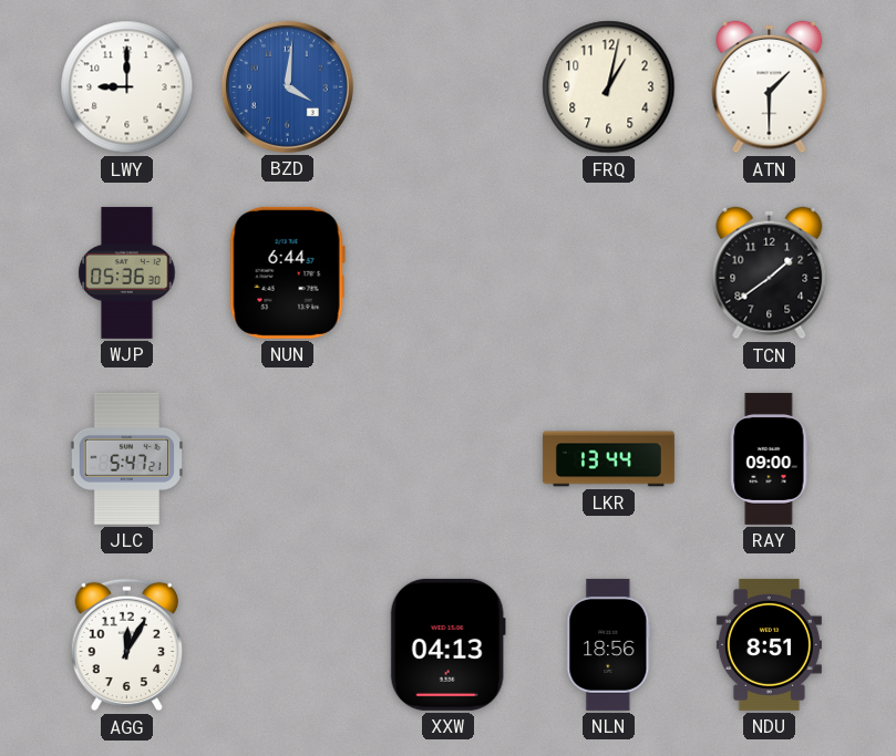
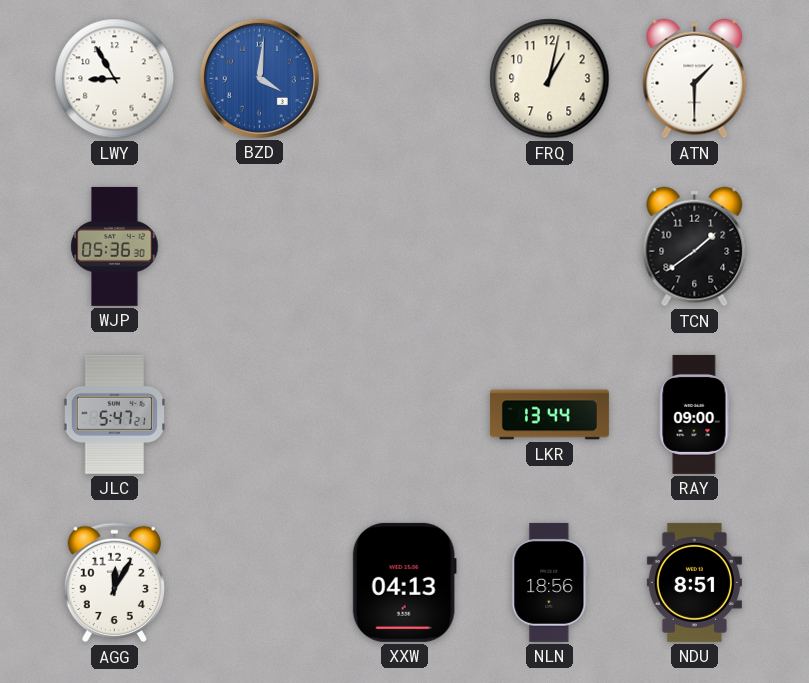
LWY: 9:00 -> 8:55
NUN: 6:44 -> none
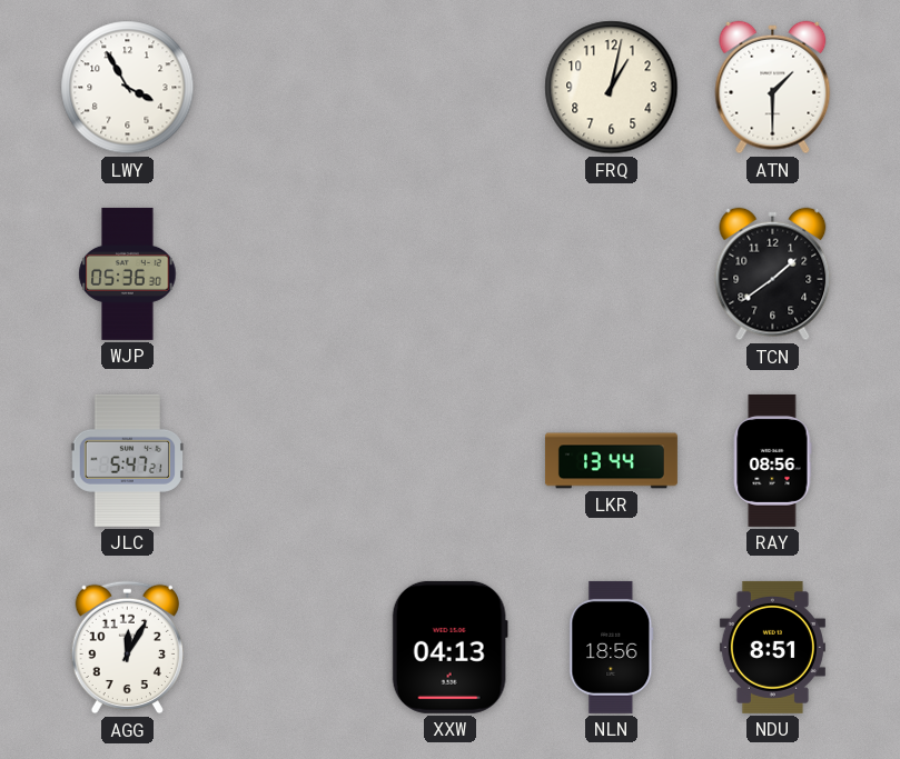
LWY: 8:55 -> 3:55
BZD: 4:01 -> none
RAY: 09:00 -> 08:56
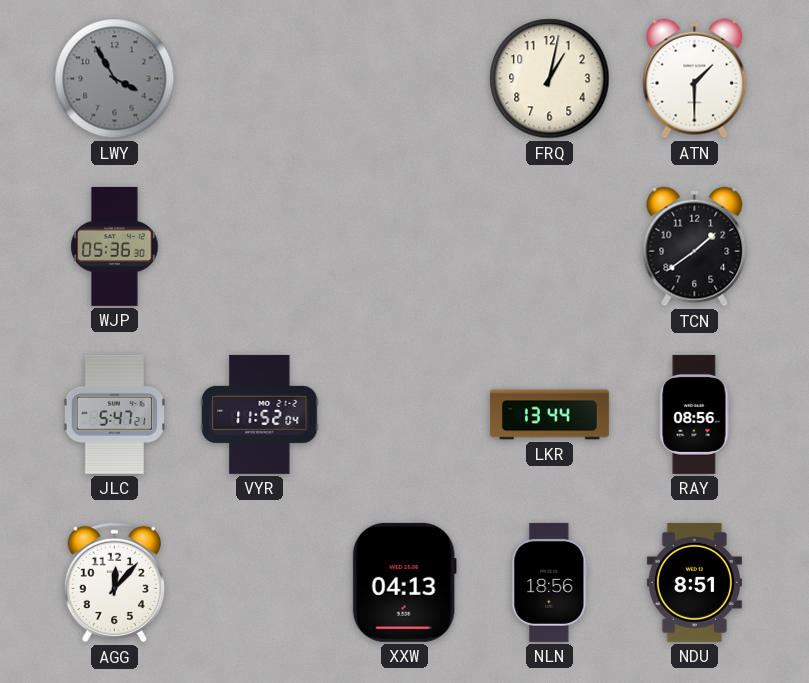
LWY dial: white -> grey
VYR: none -> 11:52
AGG: 12:05 -> 12:07
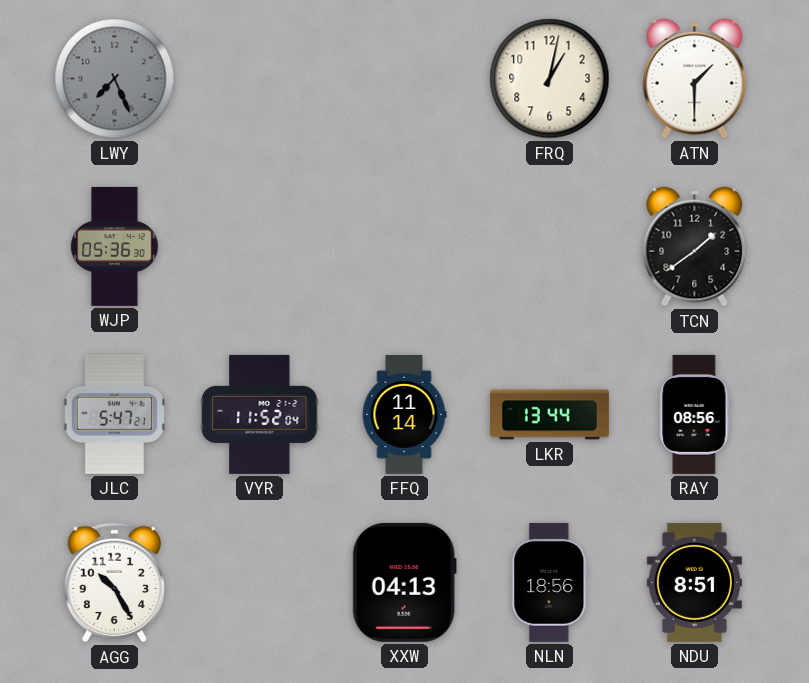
LWY: 3:55 -> 7:26
FFQ: none -> 11:14
AGG: 12:07 -> 10:25
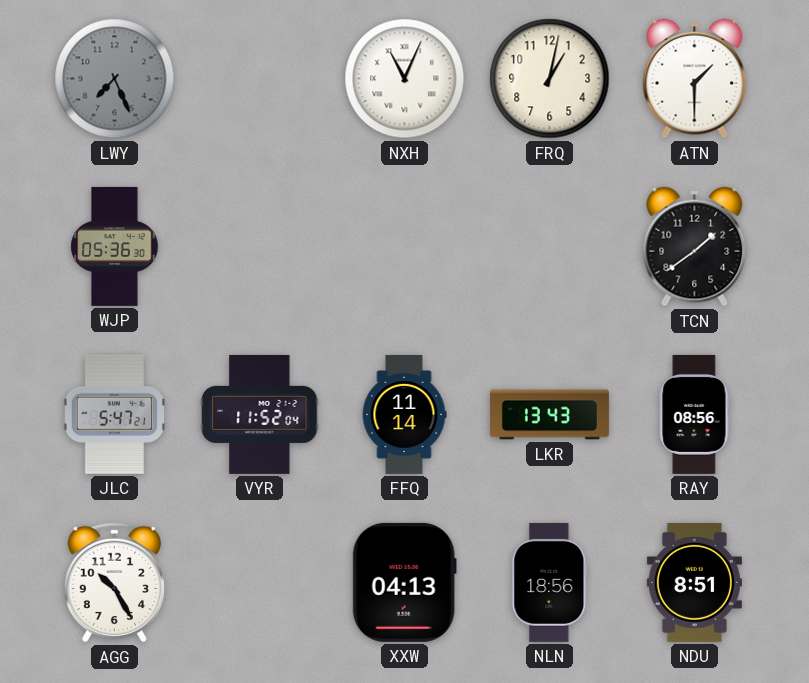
NXH: none -> 11:04
LKR: 13:44 -> 13:43
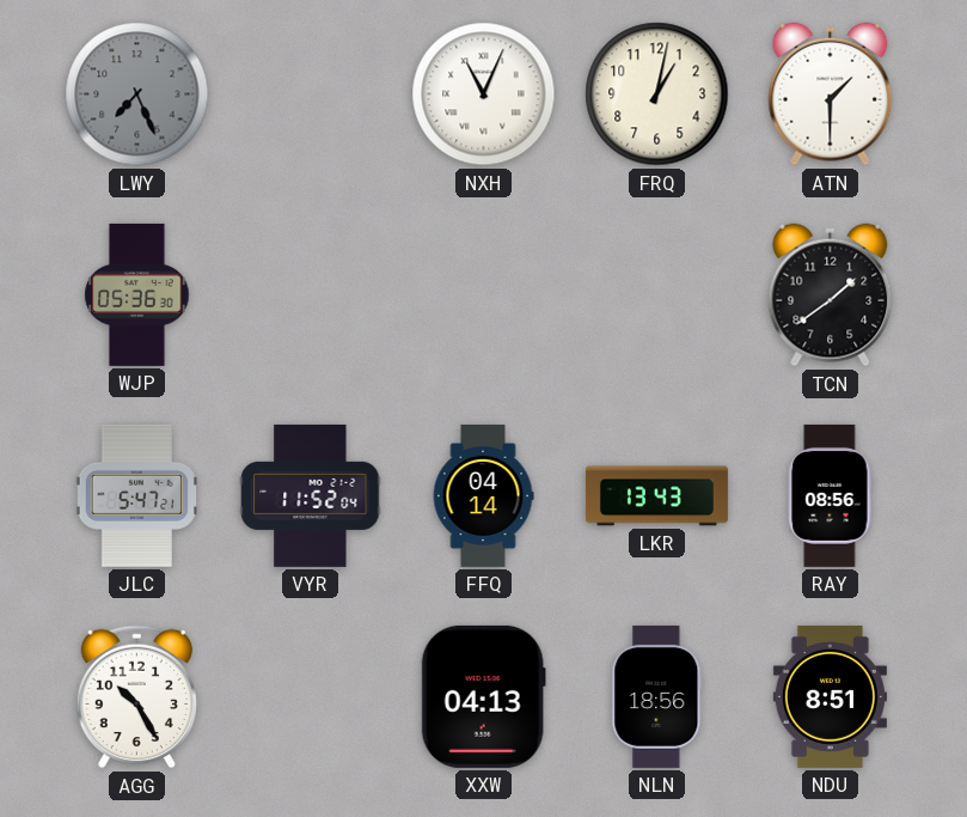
FFQ: 11:14 -> 04:14
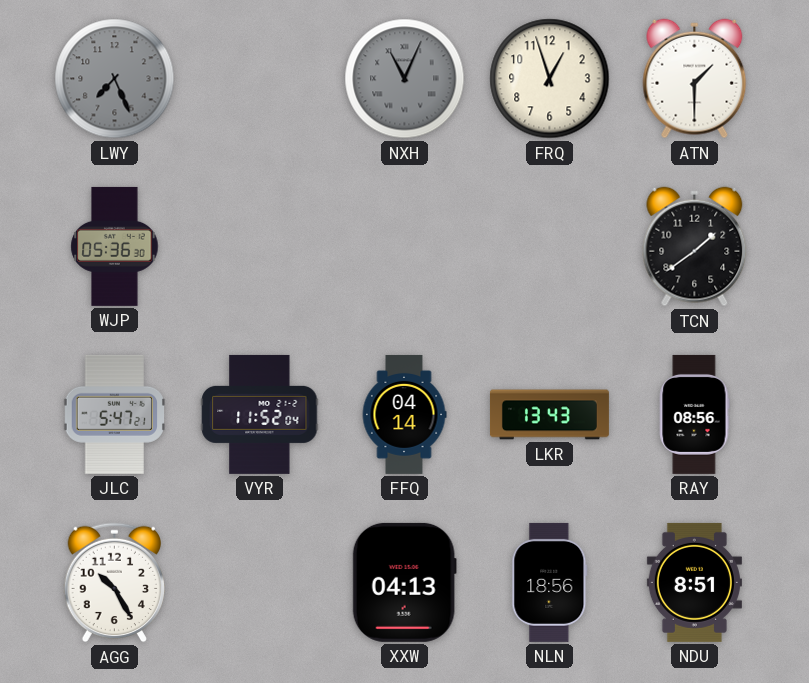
NXH dial: white -> grey
FRQ: 1:02 -> 12:57
